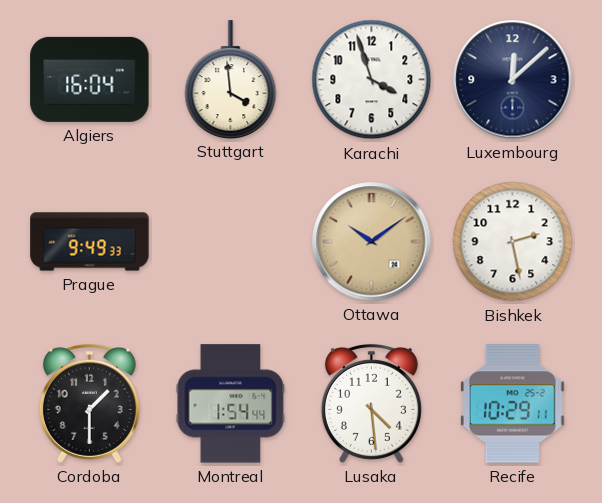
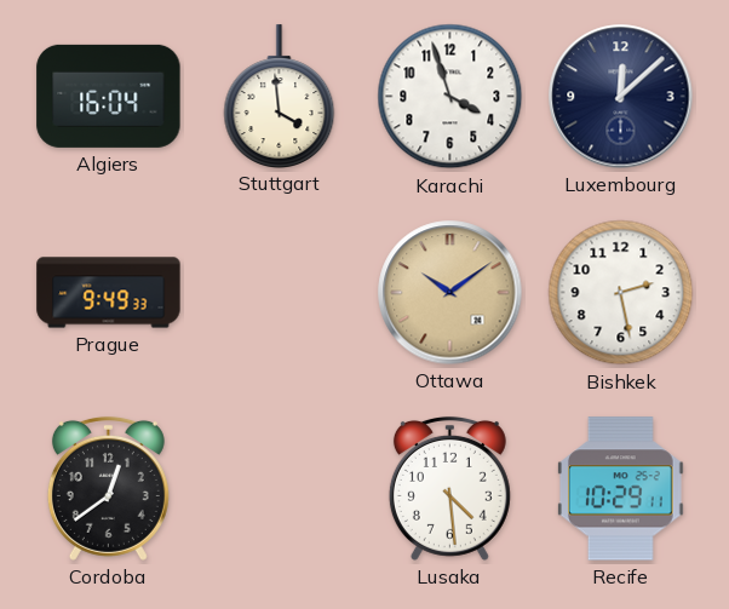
Cordoba: 1:30 -> 12:39
Montreal: 1:54 -> none
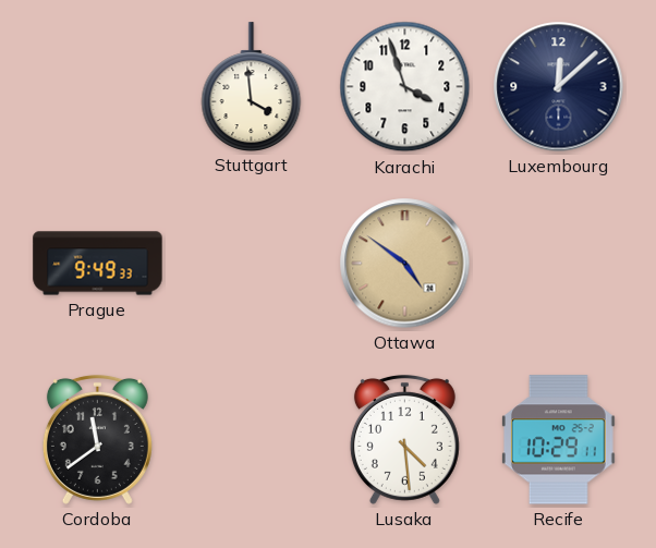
Algiers: 16:04 -> none
Ottawa: 10:09 -> 4:51
Bishkek: 2:28 -> none
Cordoba: 12:39 -> 11:39
